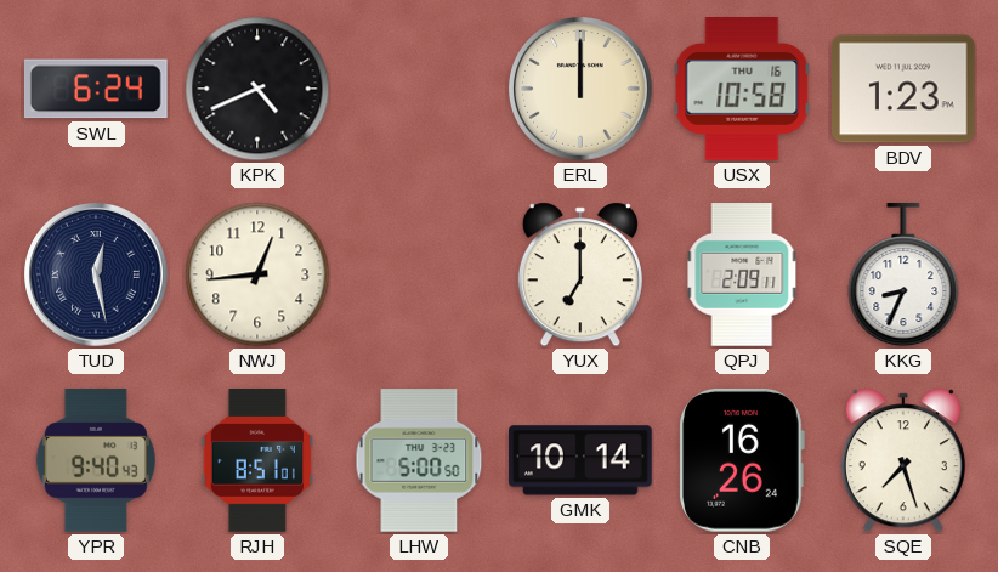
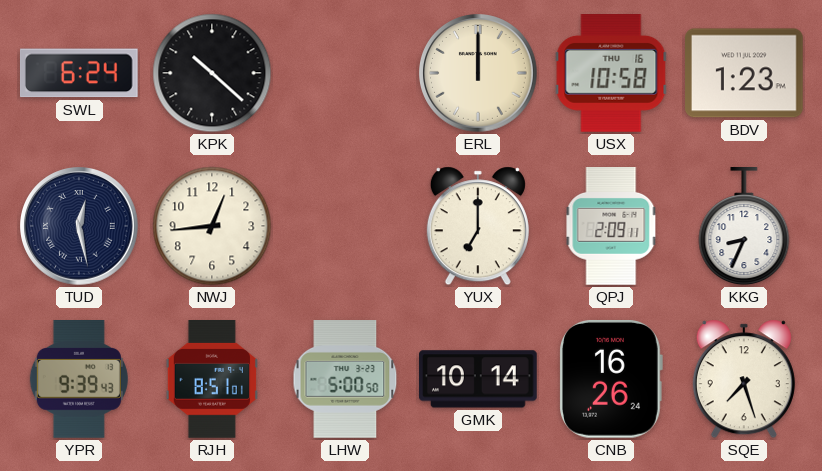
KPK: 4:41 -> 10:22
YPR: 9:40 -> 9:39
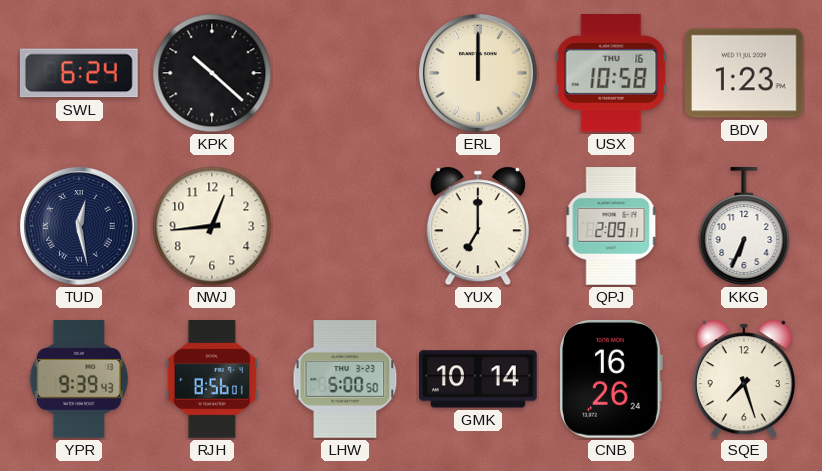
KKG: 8:34 -> 6:34
RJH: 8:51 -> 8:56
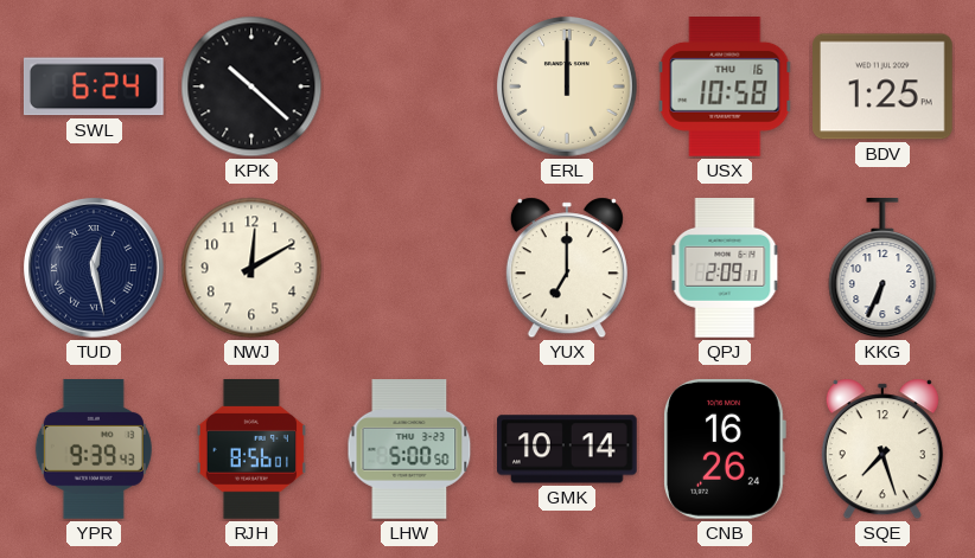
BDV: 1:23 -> 1:25
NWJ: 12:44 -> 12:10
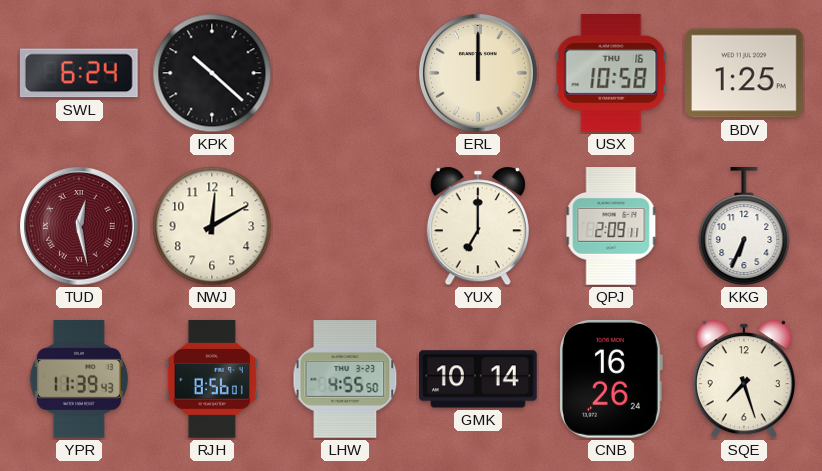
TUD dial: navy -> burgundy
YPR: 9:39 -> 11:39
LHW: 5:00 -> 4:55
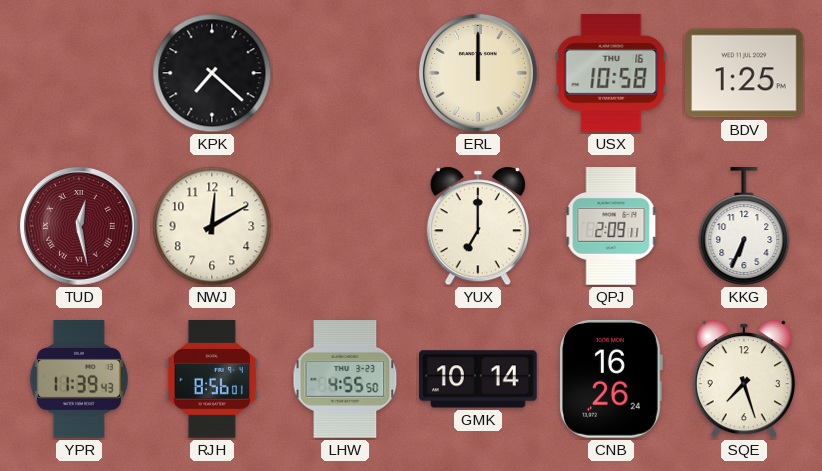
SWL: 6:24 -> none
KPK: 10:22 -> 7:22
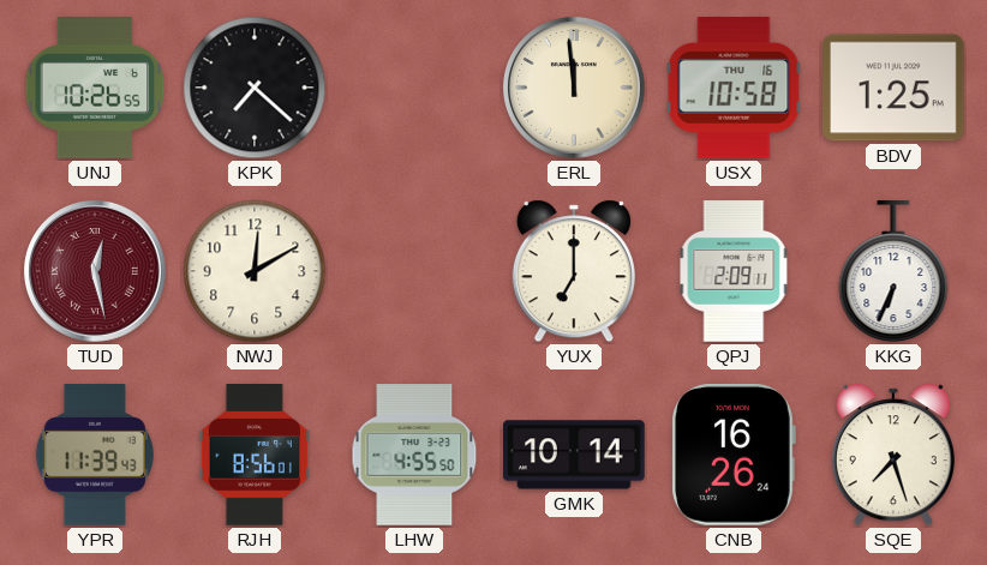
UNJ: none -> 10:26
ERL: 12:00 -> 11:59
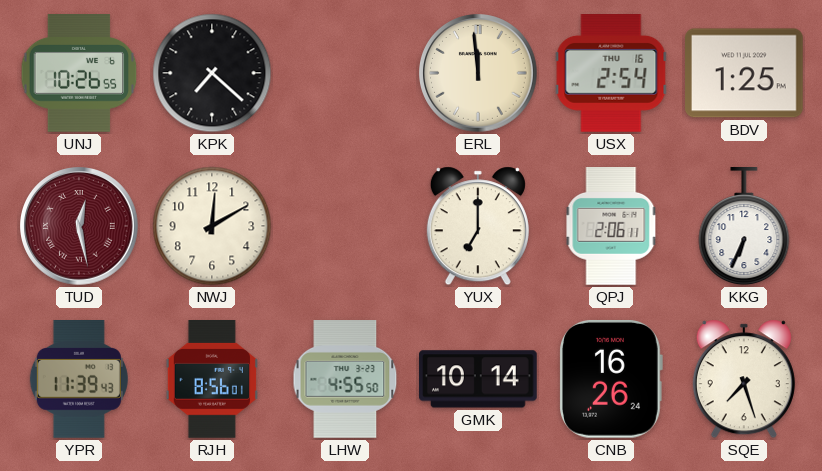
USX: 10:58 -> 2:54
QPJ: 2:09 -> 2:06
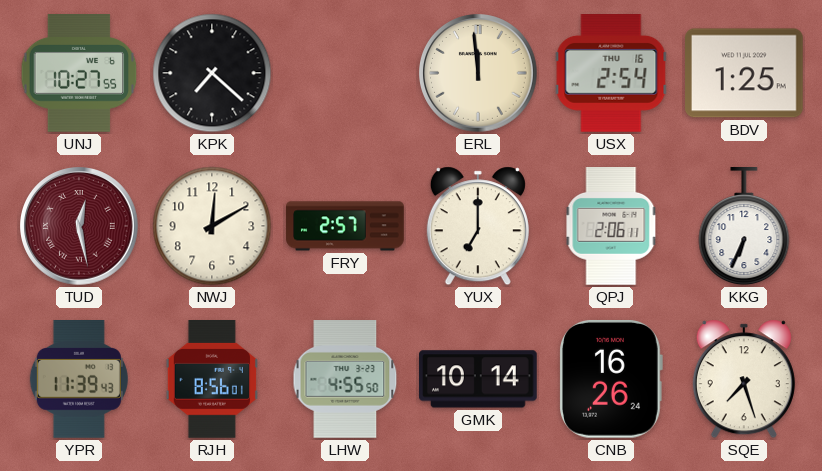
UNJ: 10:26 -> 10:27
FRY: none -> 2:57
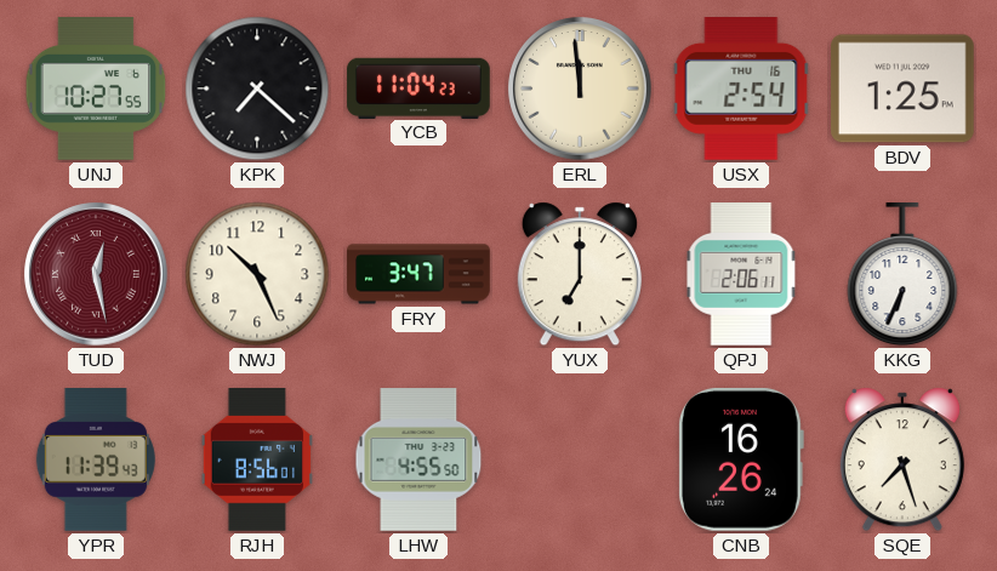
YCB: none -> 11:04
NWJ: 12:10 -> 10:26
FRY: 2:57 -> 3:47
GMK: 10:14 -> none
